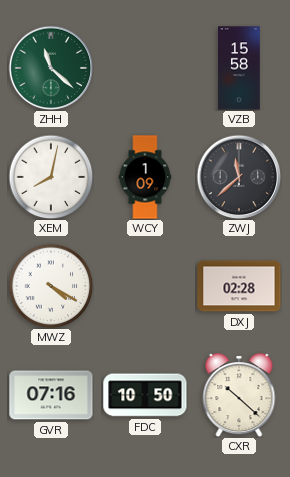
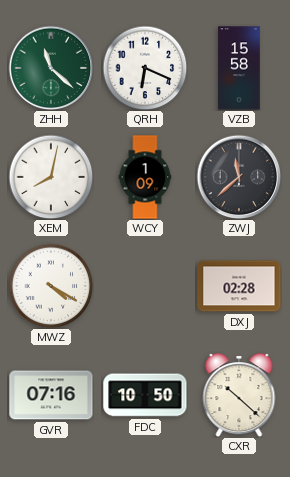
QRH: none -> 6:19
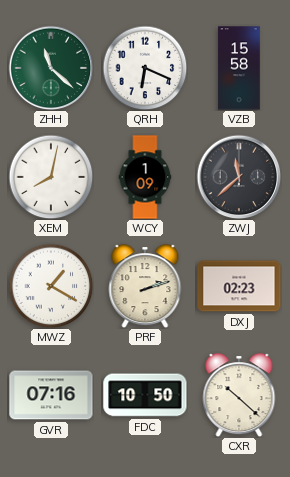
MWZ: 4:20 -> 1:20
PRF: none -> 2:12
DXJ: 02:28 -> 02:23
